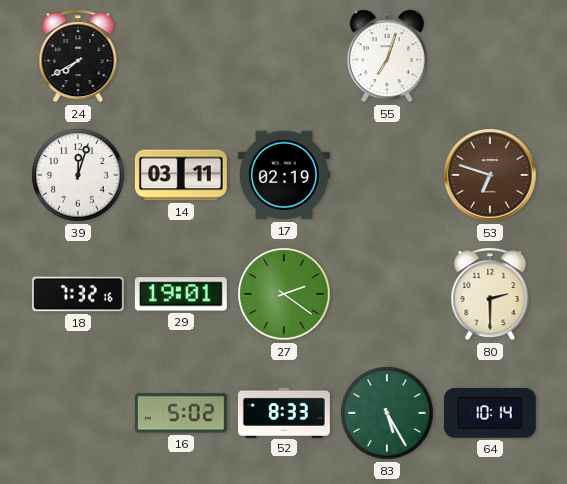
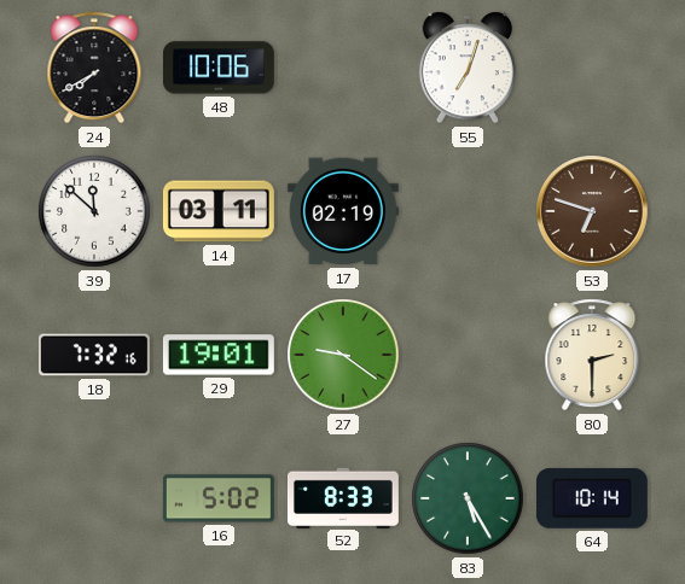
48: none -> 10:06
39: 12:03 -> 11:52
27: 2:21 -> 9:21
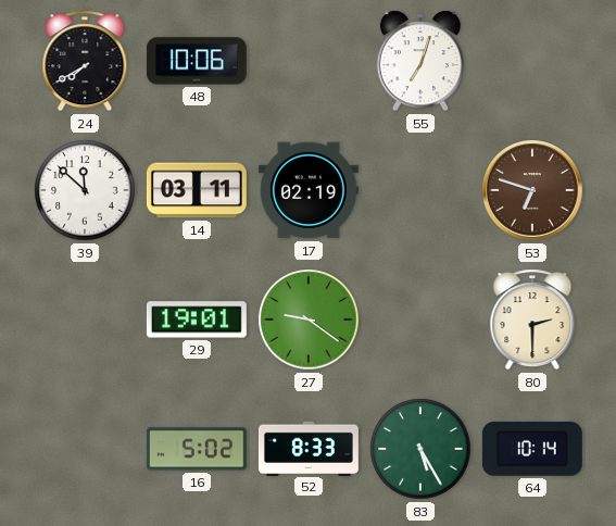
18: 7:32 -> none
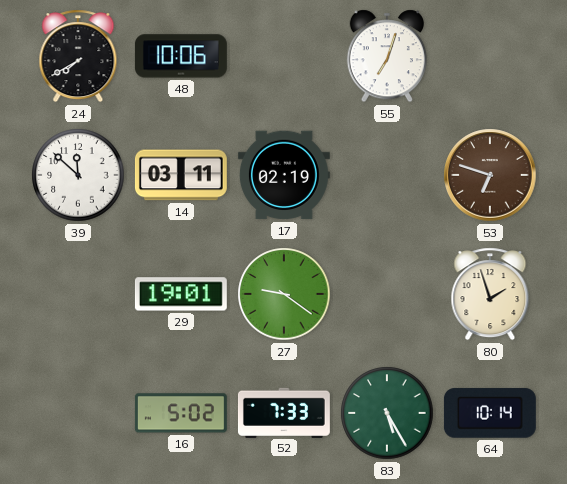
80: 2:30 -> 1:57
52: 8:33 -> 7:33
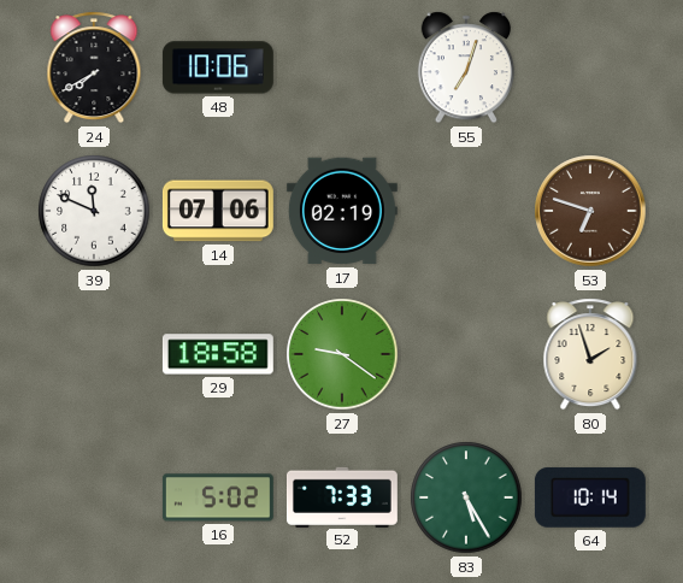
39: 11:52 -> 11:49
14: 03:11 -> 07:06
29: 19:01 -> 18:58
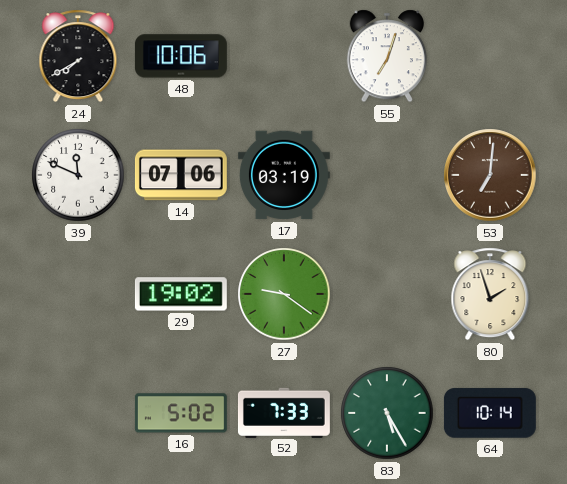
17: 02:19 -> 03:19
53: 6:48 -> 7:01
29: 18:58 -> 19:02
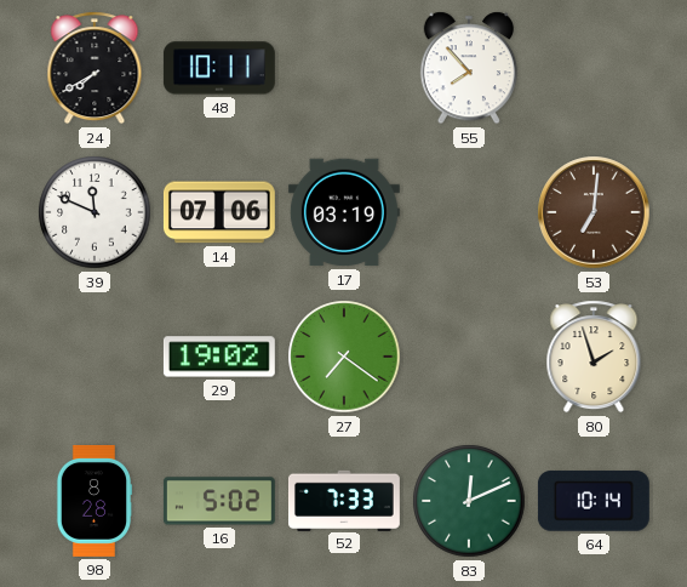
48: 10:06 -> 10:11
55: 7:03 -> 7:53
27: 9:21 -> 7:21
98: none -> 8:28
83: 5:25 -> 12:11
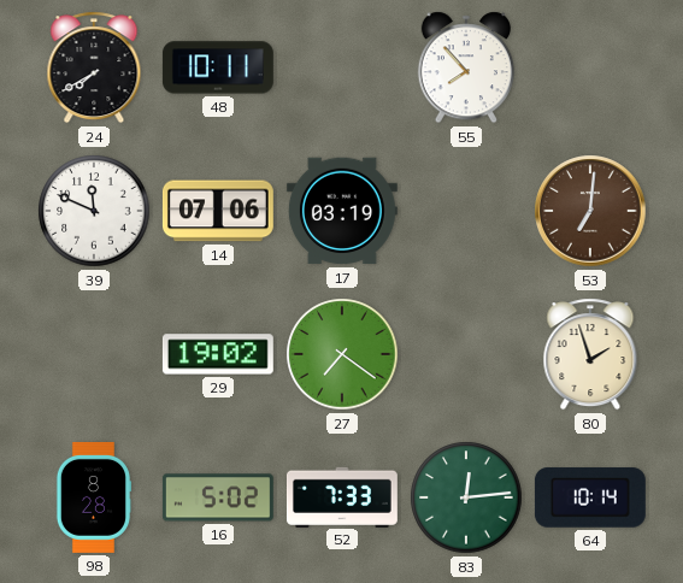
83: 12:11 -> 12:14
